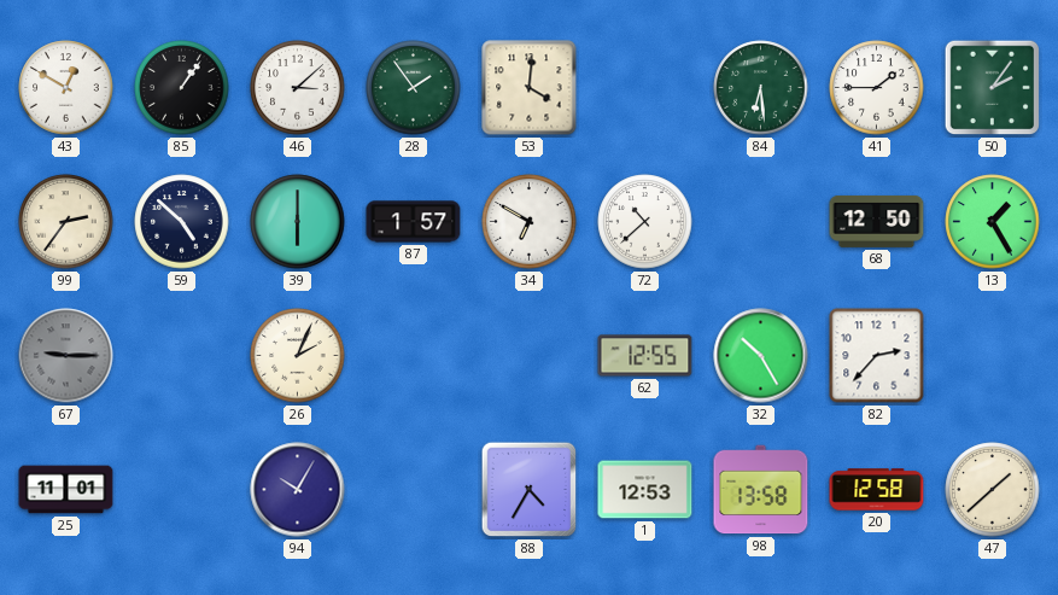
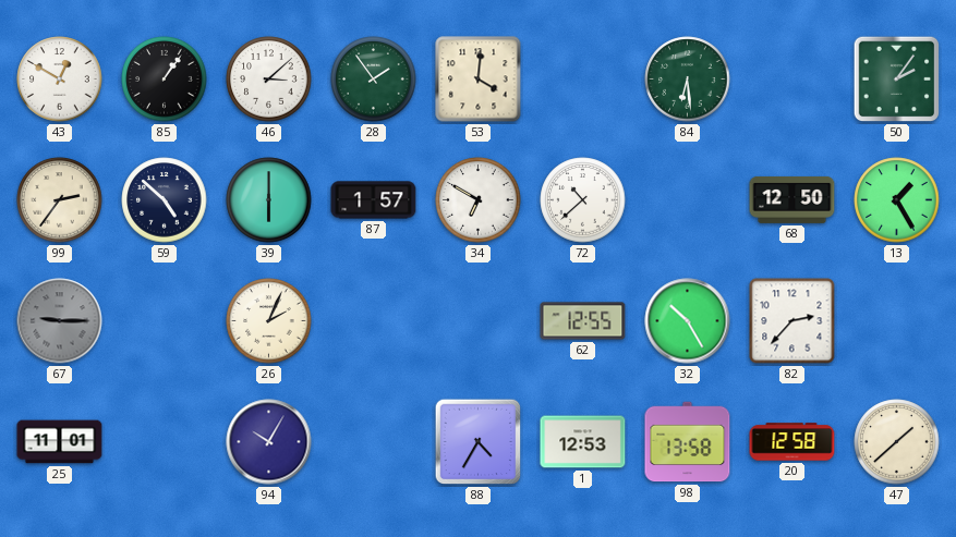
41: 1:45 -> none
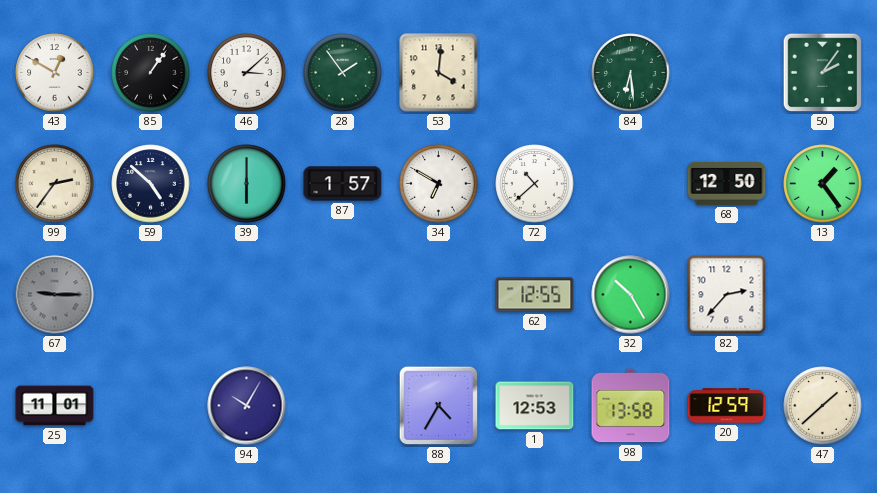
13: 1:25 -> 1:24
26: 2:04 -> none
20: 12:58 -> 12:59
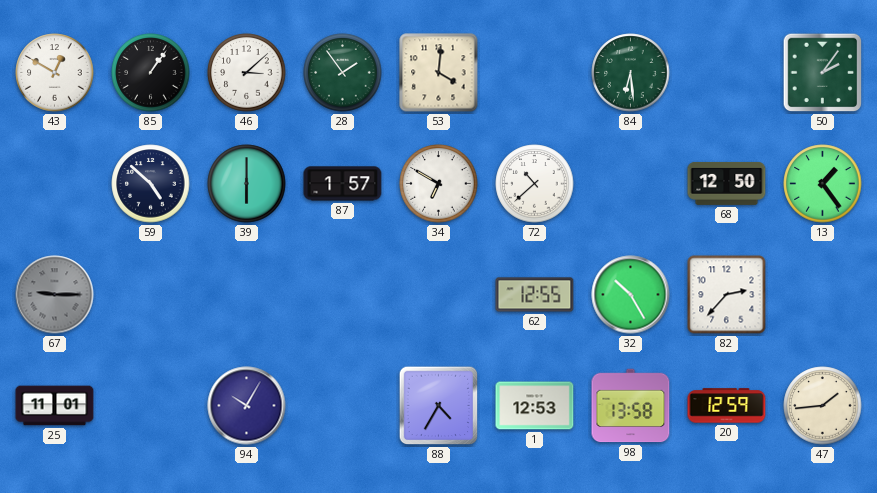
99: 2:36 -> none
47: 1:38 -> 1:44
